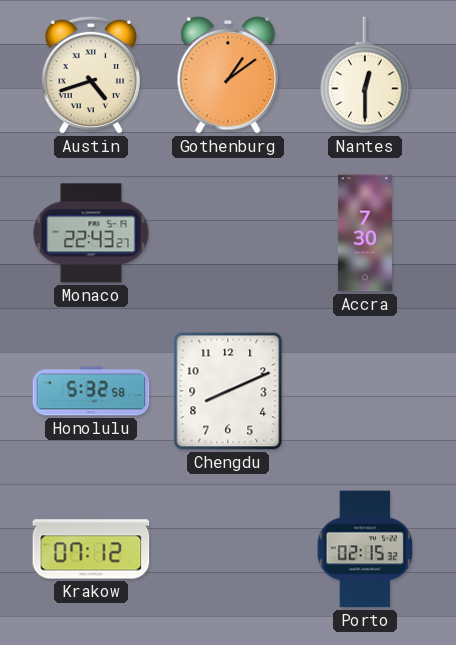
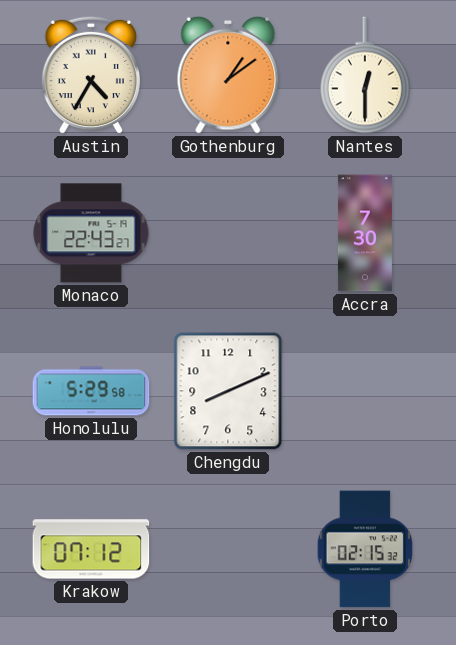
Austin: 4:42 -> 4:35
Honolulu: 5:32 -> 5:29
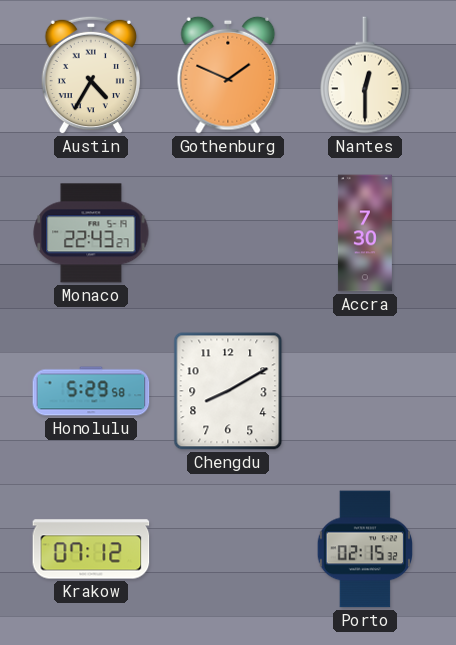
Gothenburg: 1:09 -> 1:49
Chengdu: 8:11 -> 8:10
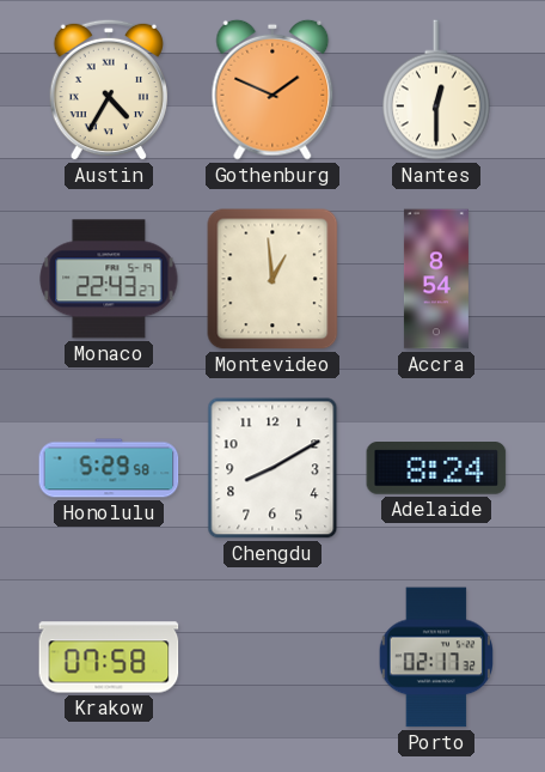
Montevideo: none -> 12:59
Accra: 7:30 -> 8:54
Adelaide: none -> 8:24
Krakow: 07:12 -> 07:58
Porto: 02:15 -> 02:17
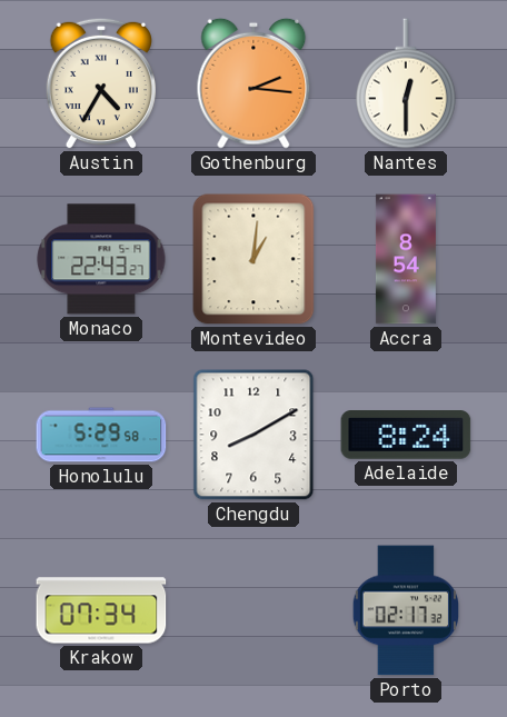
Gothenburg: 1:49 -> 2:16
Montevideo: 12:59 -> 1:01
Krakow: 07:58 -> 07:34
